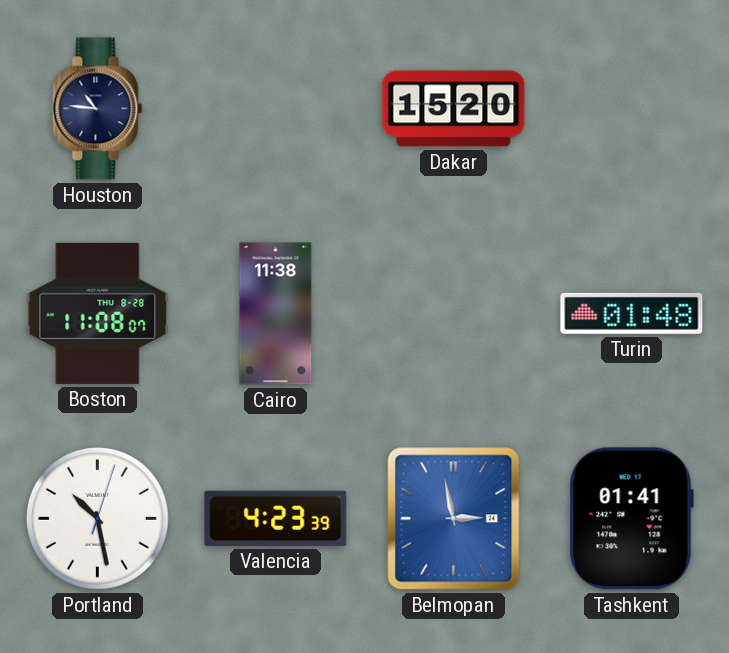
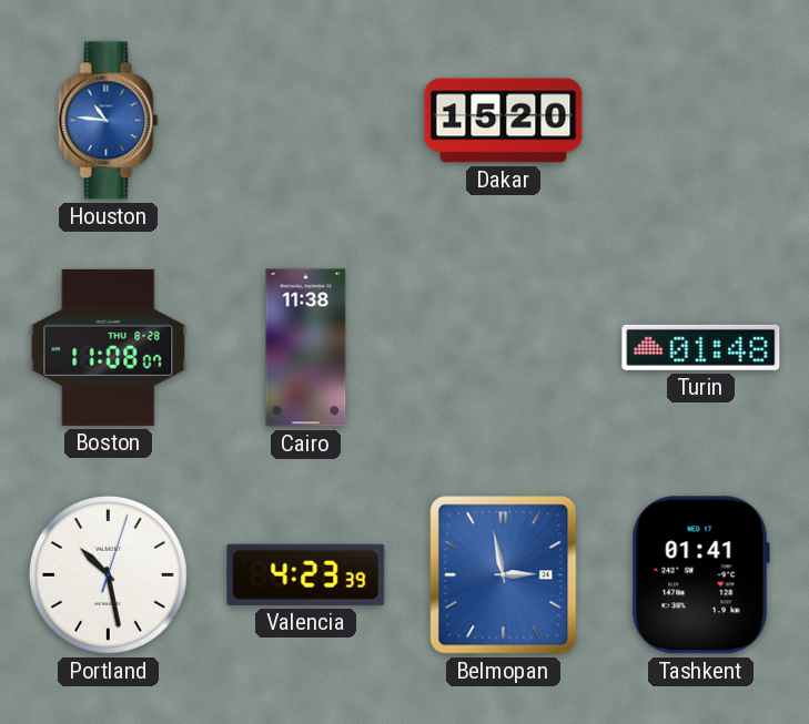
Houston dial: navy -> blue
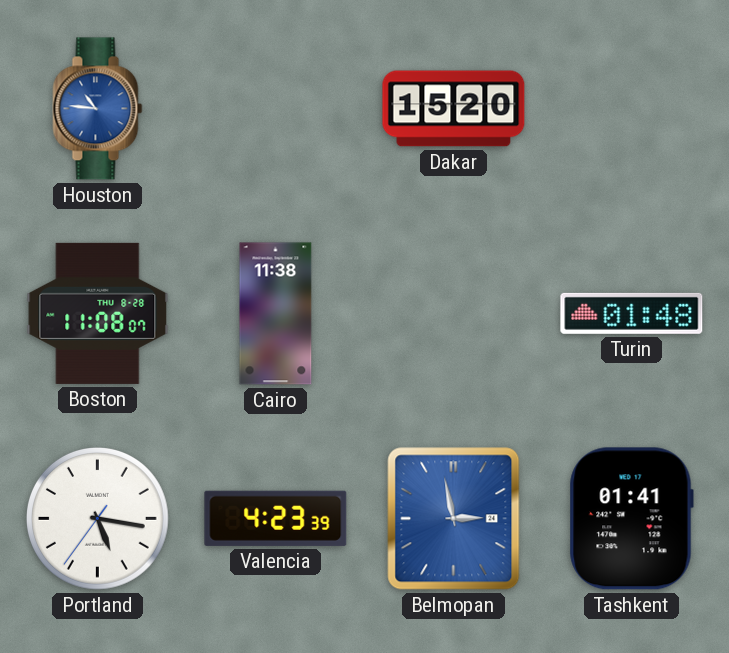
Portland: 10:28 -> 5:16
